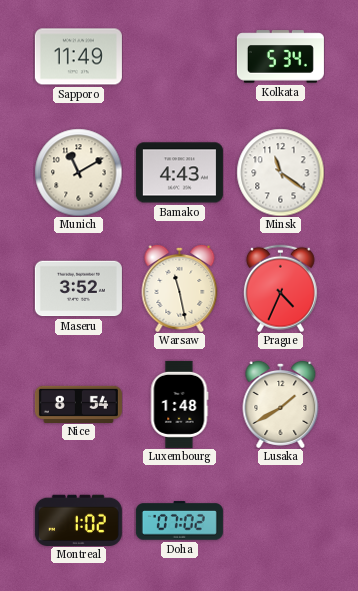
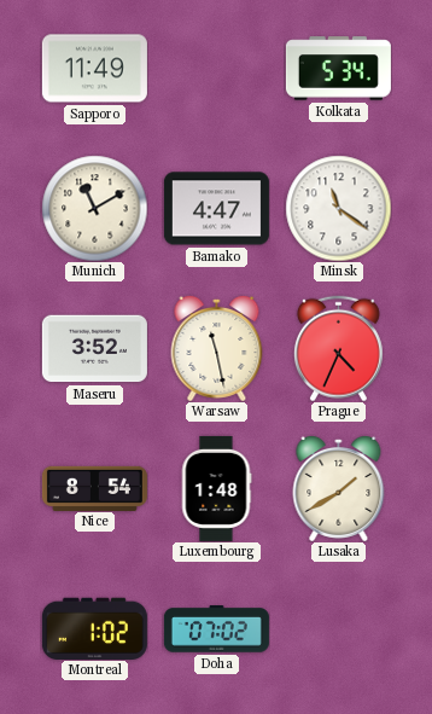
Bamako: 4:43 -> 4:47
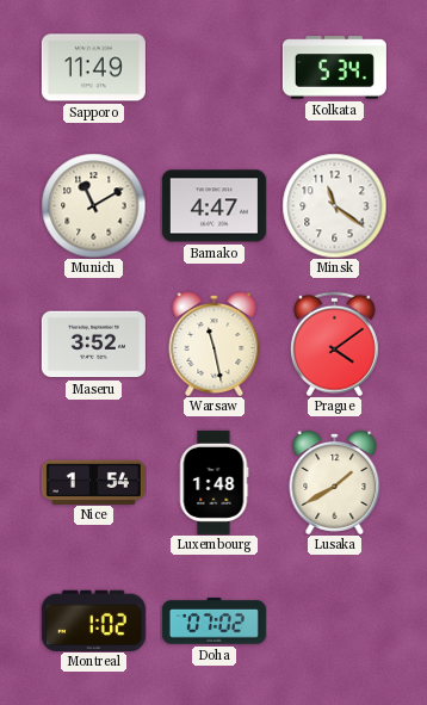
Prague: 4:34 -> 4:09
Nice: 8:54 -> 1:54
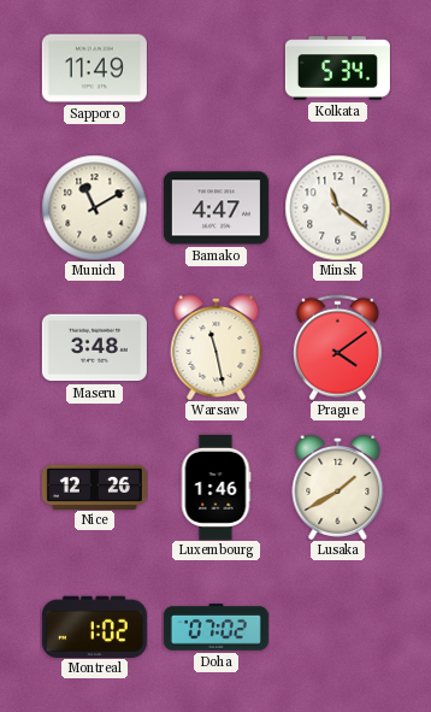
Maseru: 3:52 -> 3:48
Nice: 1:54 -> 12:26
Luxembourg: 1:48 -> 1:46
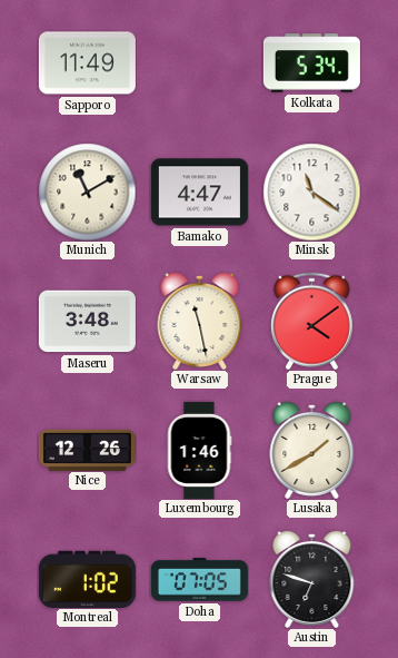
Doha: 07:02 -> 07:05
Austin: none -> 6:48
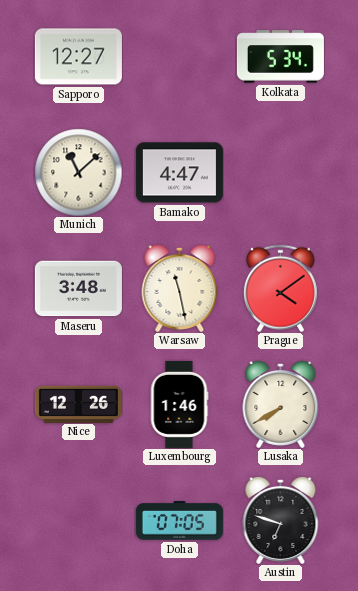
Sapporo: 11:49 -> 12:27
Munich: 11:10 -> 11:08
Minsk: 11:21 -> none
Lusaka: 1:40 -> 7:40
Montreal: 1:02 -> none
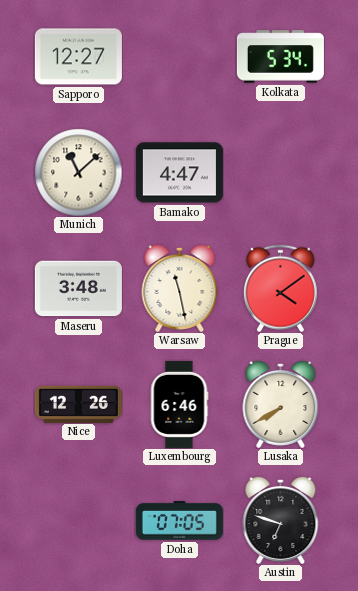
Luxembourg: 1:46 -> 6:46
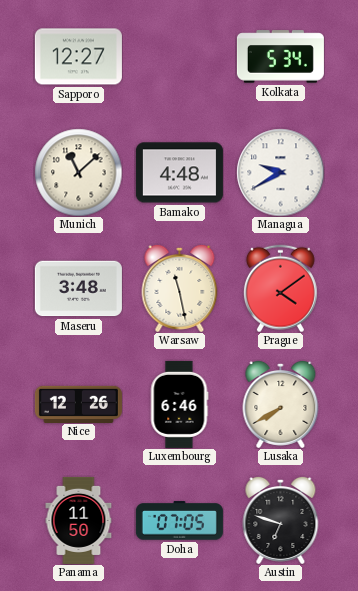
Bamako: 4:47 -> 4:48
Managua: none -> 9:40
Panama: none -> 11:50
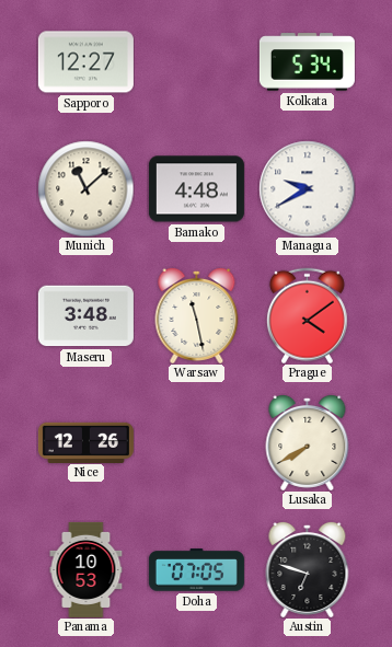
Luxembourg: 6:46 -> none
Panama: 11:50 -> 10:53
